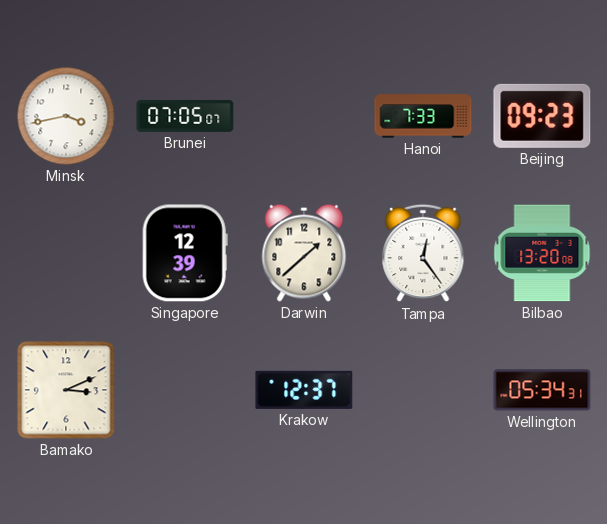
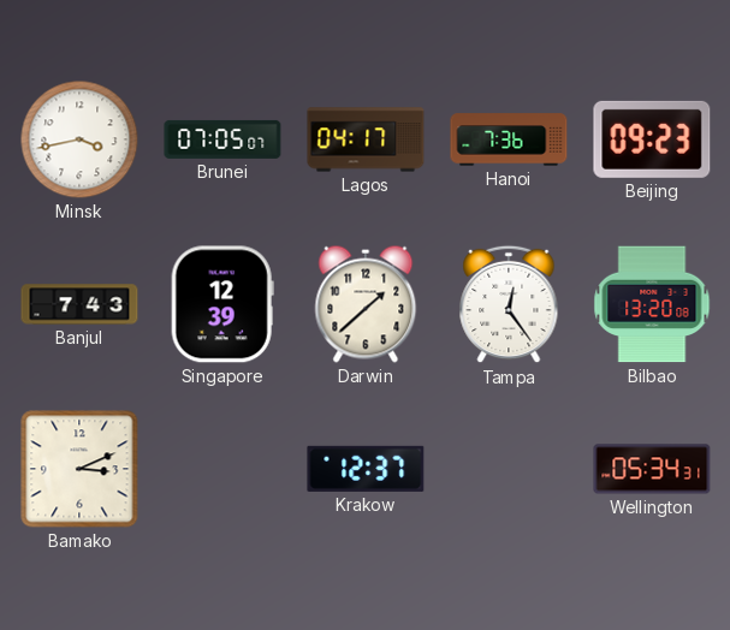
Lagos: none -> 04:17
Hanoi: 7:33 -> 7:36
Banjul: none -> 7:43
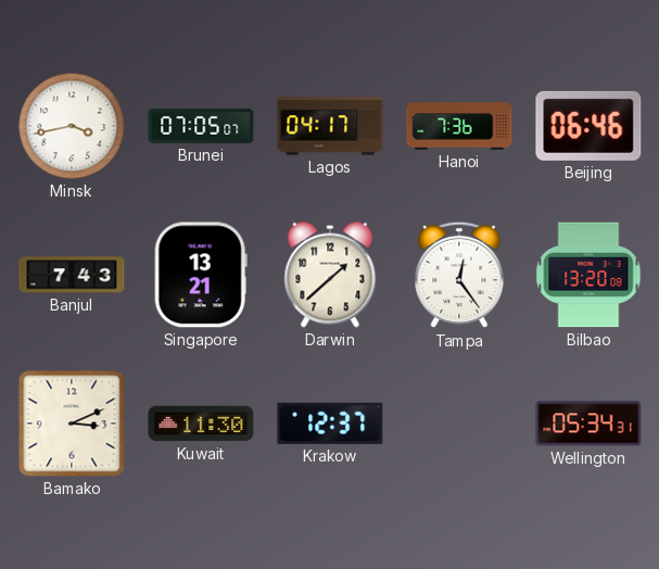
Beijing: 09:23 -> 06:46
Singapore: 12:39 -> 13:21
Kuwait: none -> 11:30
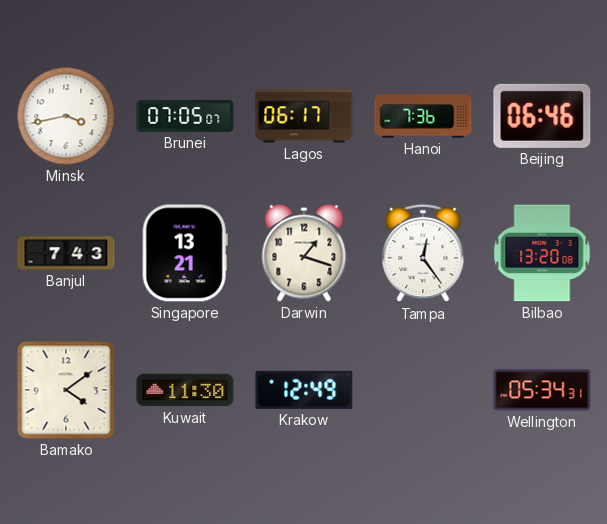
Lagos: 04:17 -> 06:17
Darwin: 1:38 -> 1:18
Bamako: 3:11 -> 4:09
Krakow: 12:37 -> 12:49
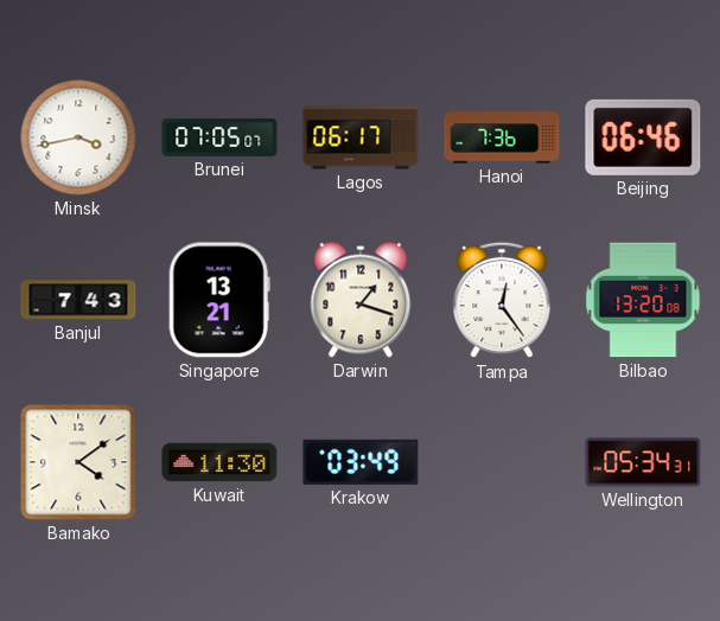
Krakow: 12:49 -> 03:49
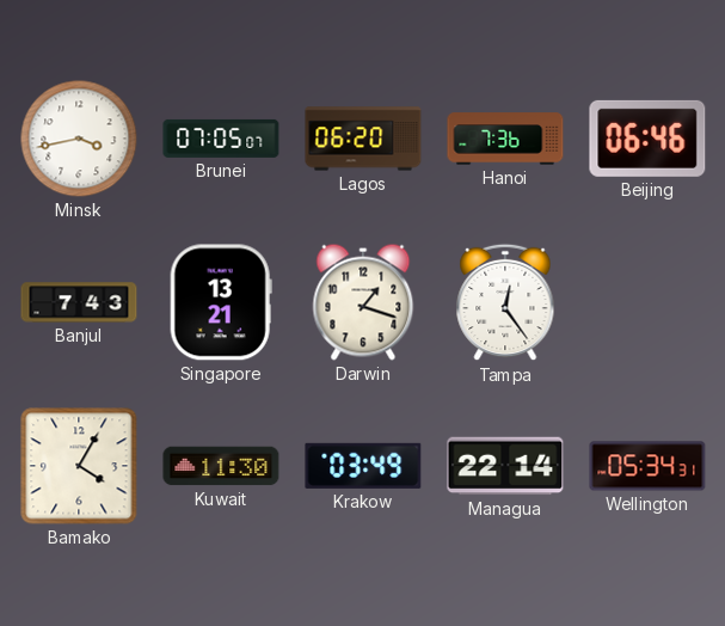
Lagos: 06:17 -> 06:20
Bilbao: 13:20 -> none
Bamako: 4:09 -> 4:05
Managua: none -> 22:14
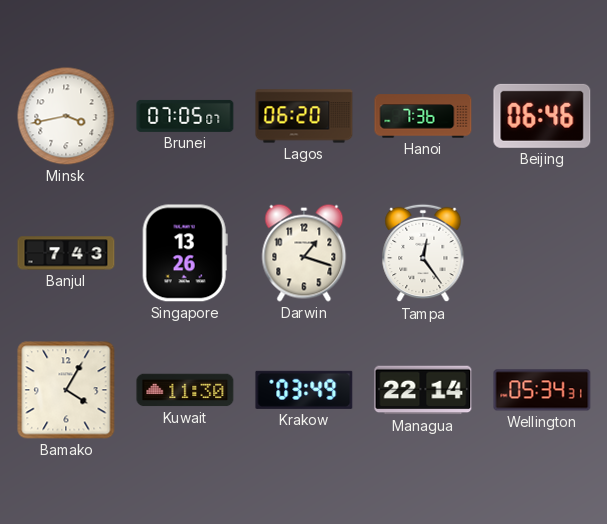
Singapore: 13:21 -> 13:26
